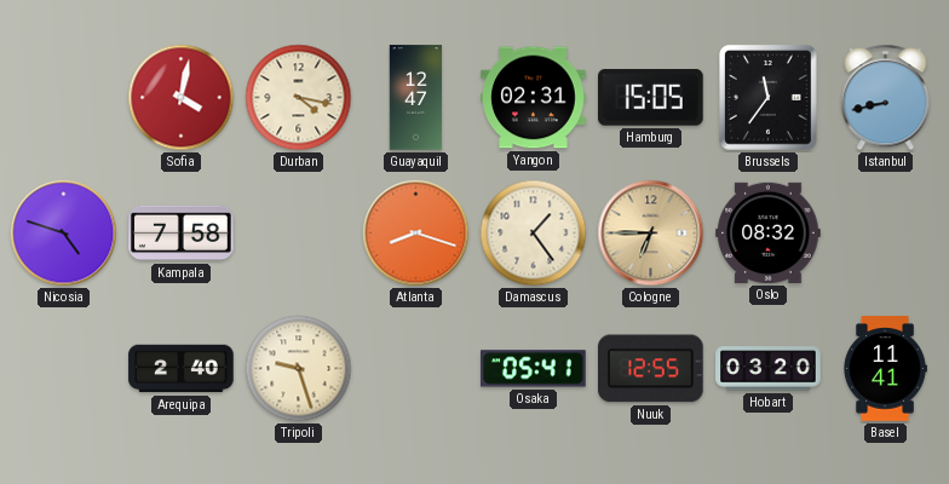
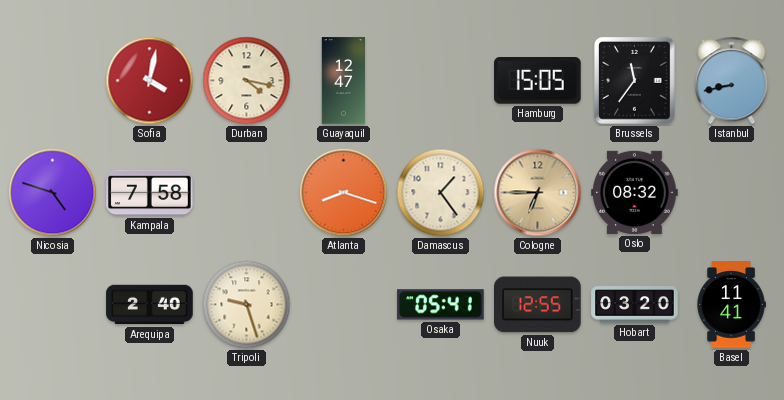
Yangon: 02:31 -> none
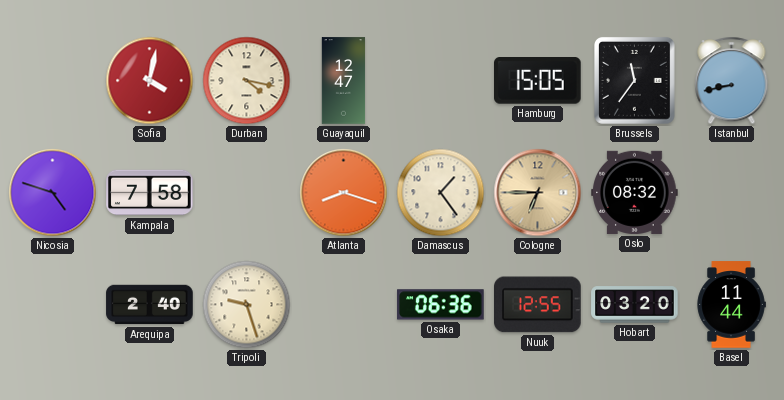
Osaka: 05:41 -> 06:36
Basel: 11:41 -> 11:44
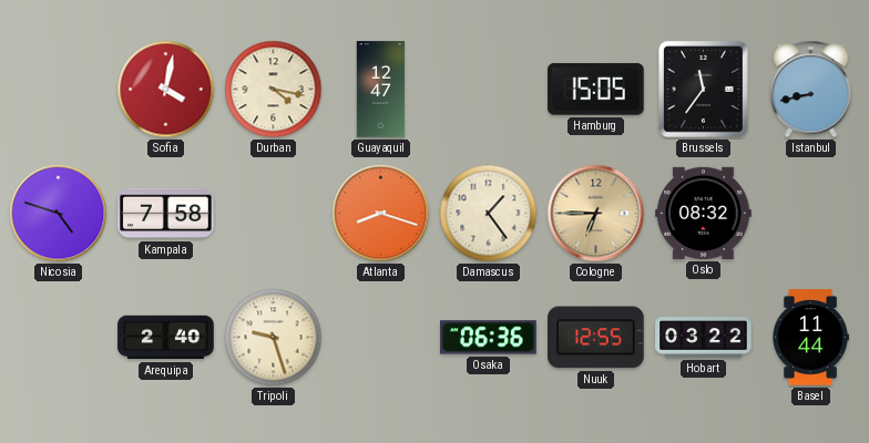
Hobart: 03:20 -> 03:22
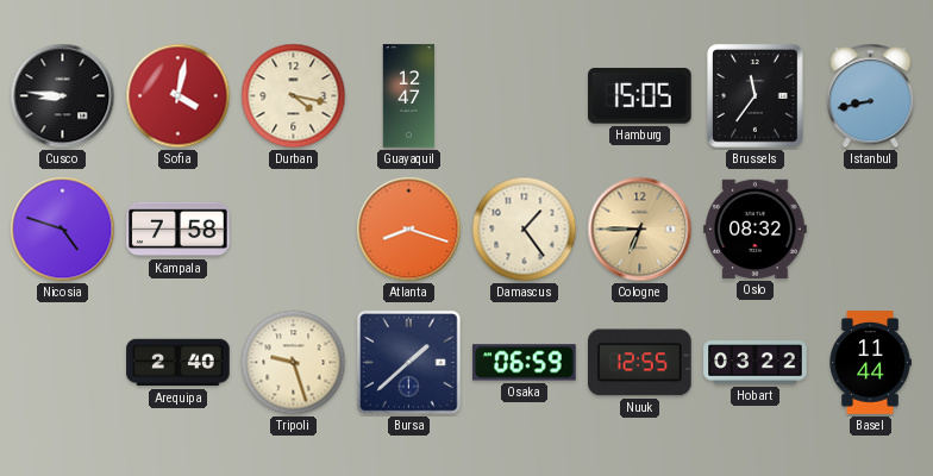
Cusco: none -> 8:46
Bursa: none -> 1:38
Osaka: 06:36 -> 06:59
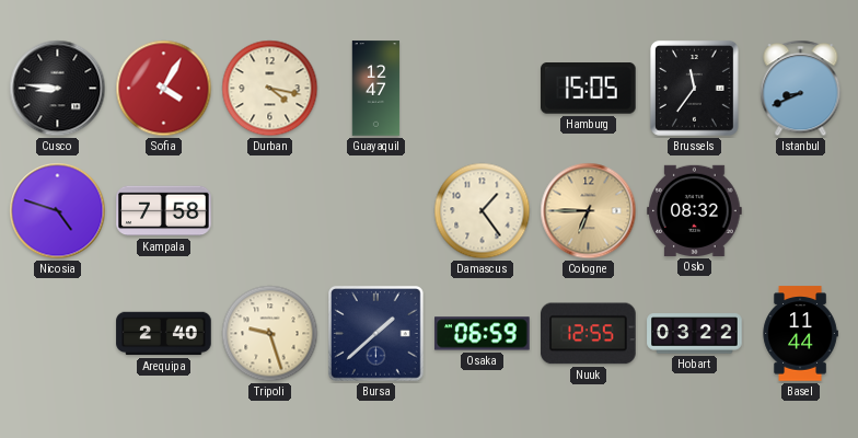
Sofia: 4:02 -> 4:05
Istanbul: 8:43 -> 8:41
Atlanta: 8:18 -> none
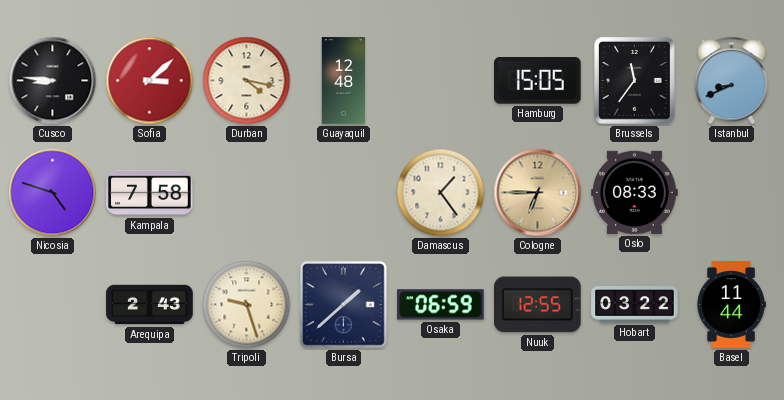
Sofia: 4:05 -> 3:08
Guayaquil: 12:47 -> 12:48
Oslo: 08:32 -> 08:33
Arequipa: 2:40 -> 2:43
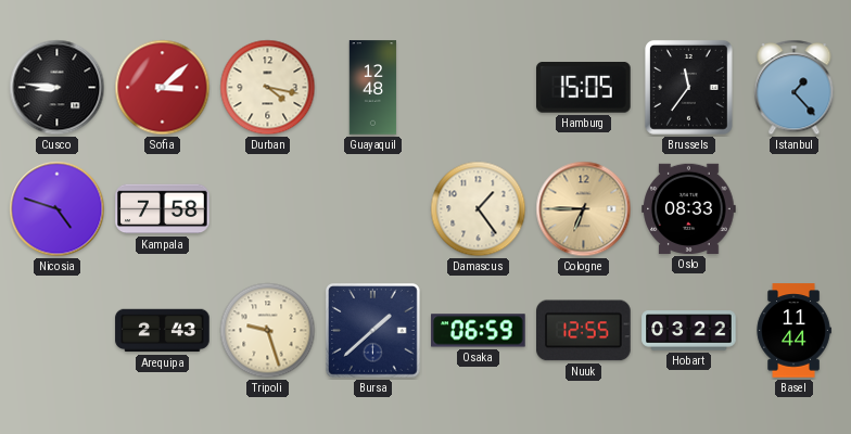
Istanbul: 8:41 -> 1:23
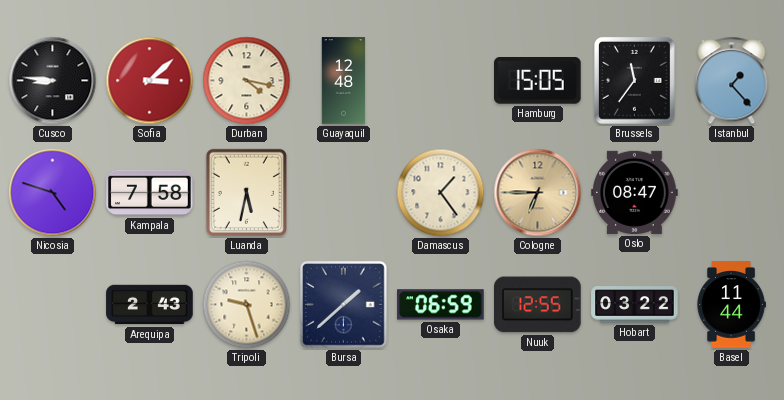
Luanda: none -> 5:32
Oslo: 08:33 -> 08:47
